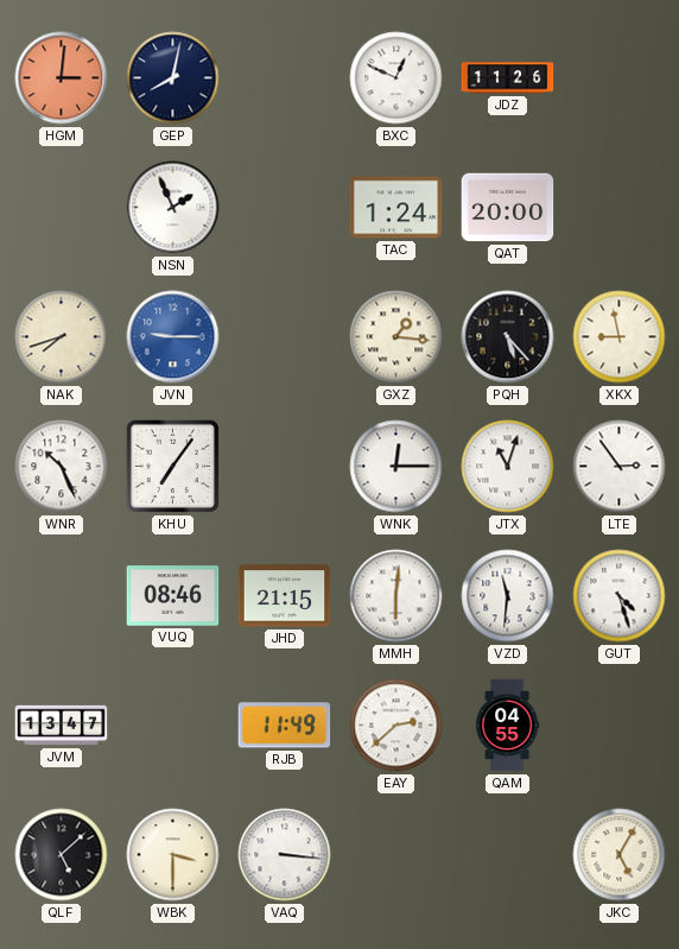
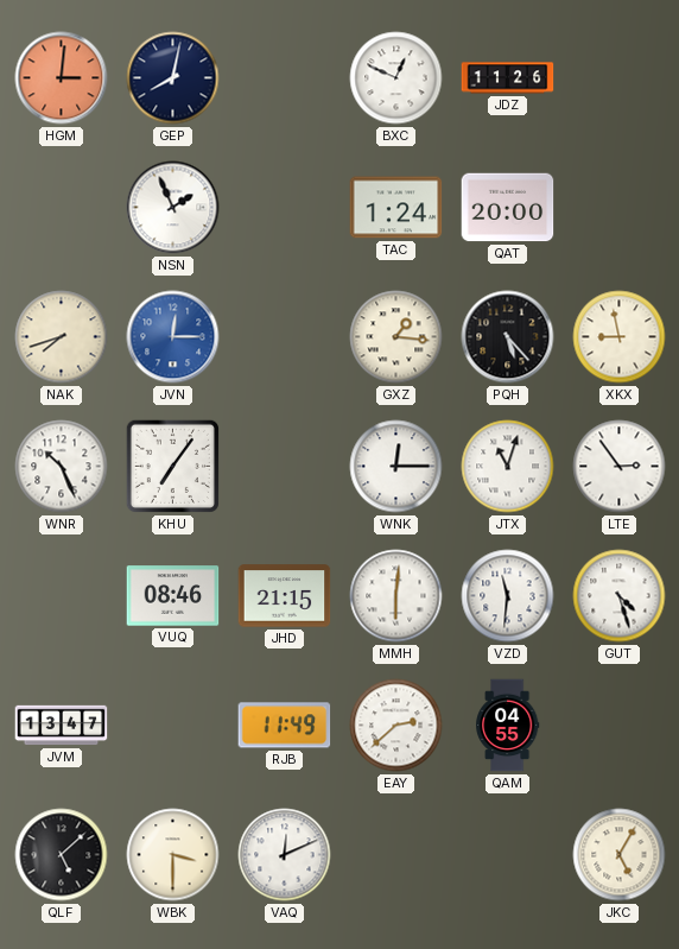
JVN: 9:15 -> 12:15
VAQ: 3:16 -> 12:11
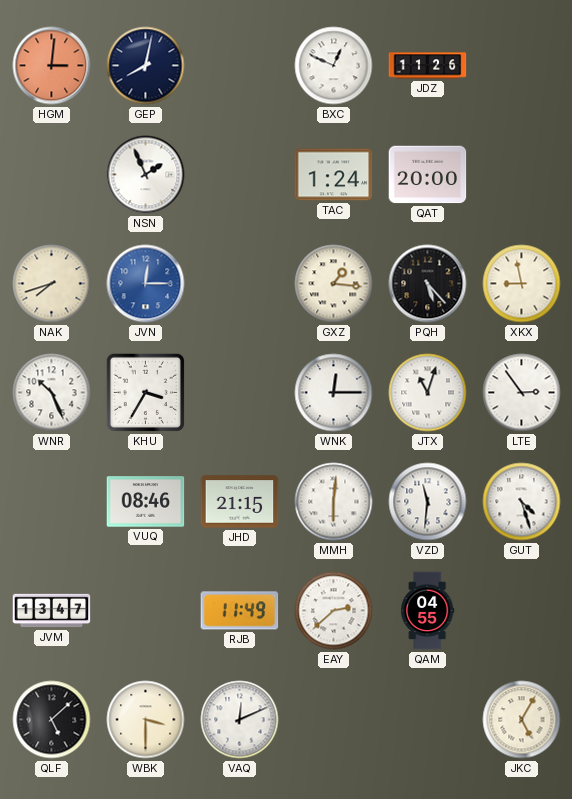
KHU: 7:06 -> 3:35
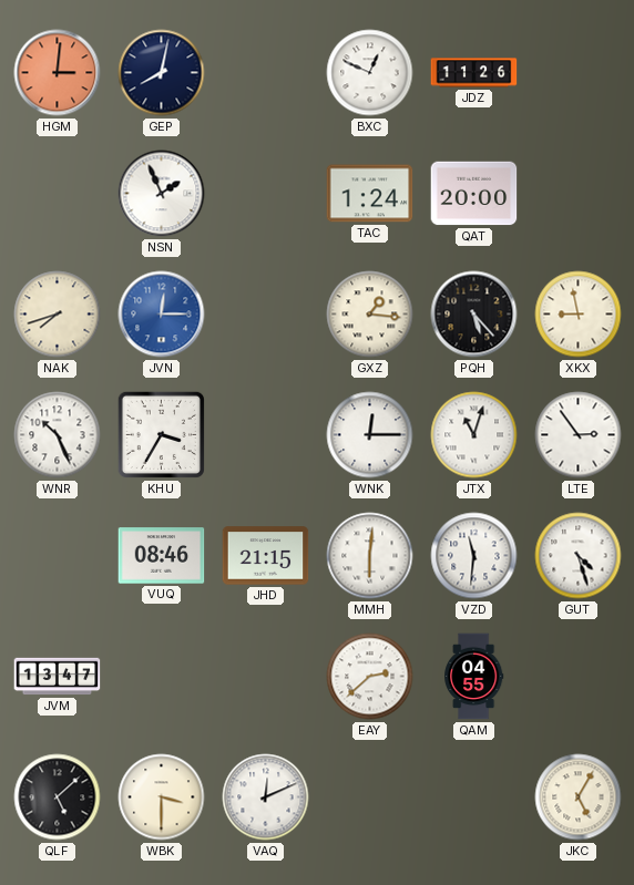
RJB: 11:49 -> none
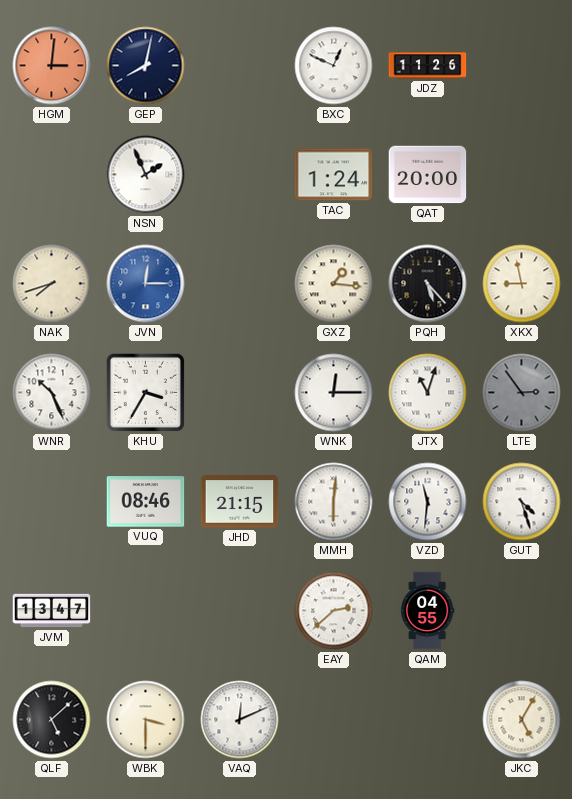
LTE dial: white -> grey
